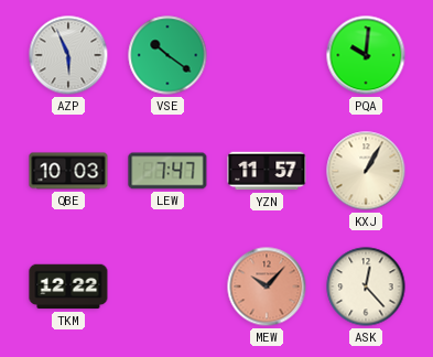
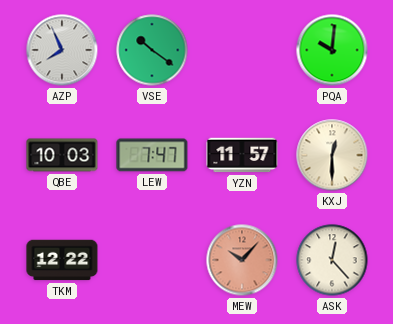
AZP: 5:56 -> 7:56
KXJ: 1:05 -> 12:30
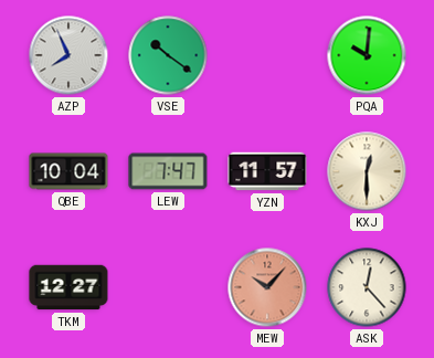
QBE: 10:03 -> 10:04
TKM: 12:22 -> 12:27
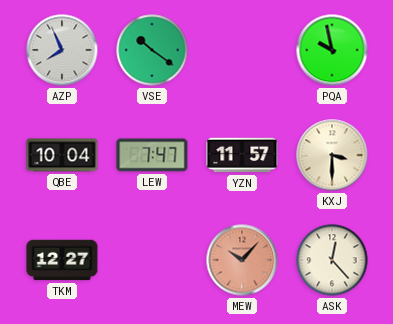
PQA: 10:01 -> 9:58
KXJ: 12:30 -> 3:30
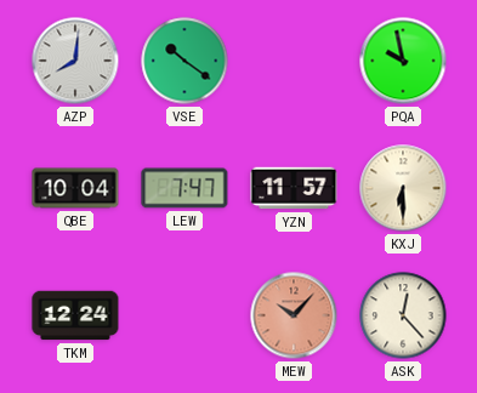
AZP: 7:56 -> 8:01
KXJ: 3:30 -> 6:30
TKM: 12:27 -> 12:24
